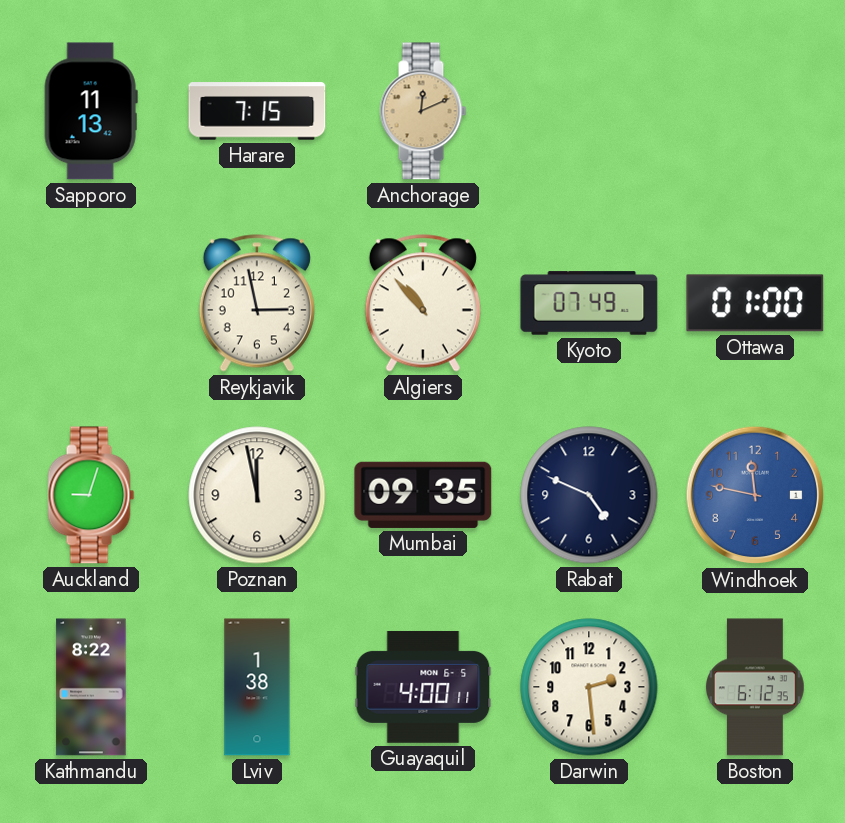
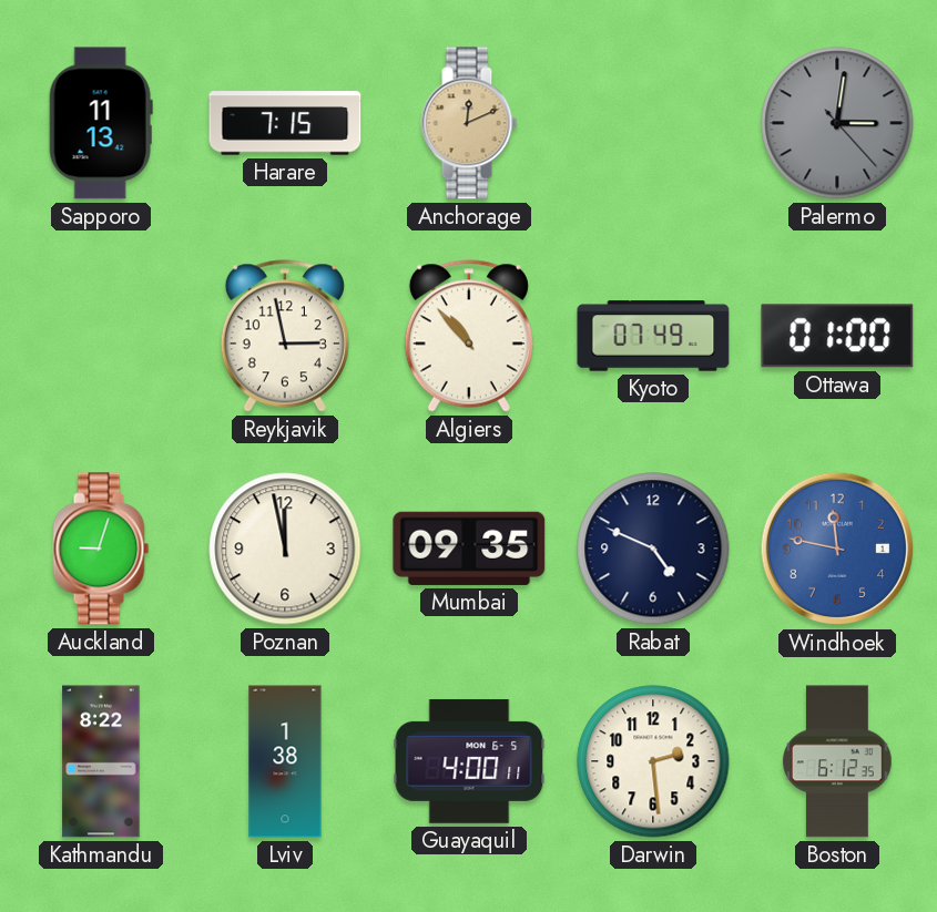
Palermo: none -> 3:01
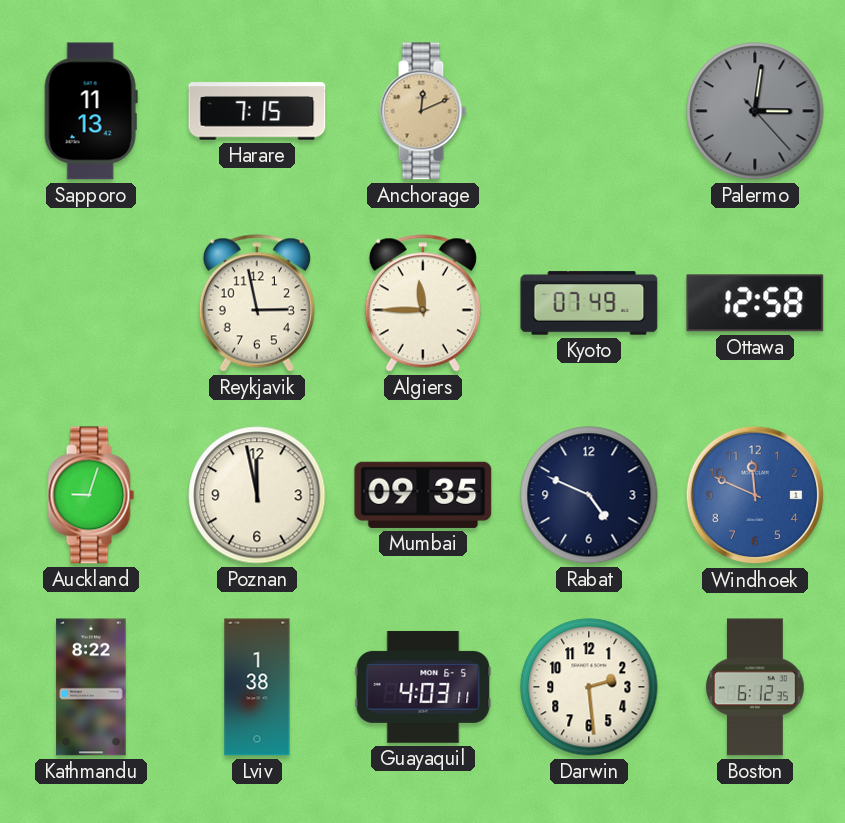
Algiers: 10:53 -> 11:45
Ottawa: 01:00 -> 12:58
Windhoek: 11:47 -> 11:49
Guayaquil: 4:00 -> 4:03
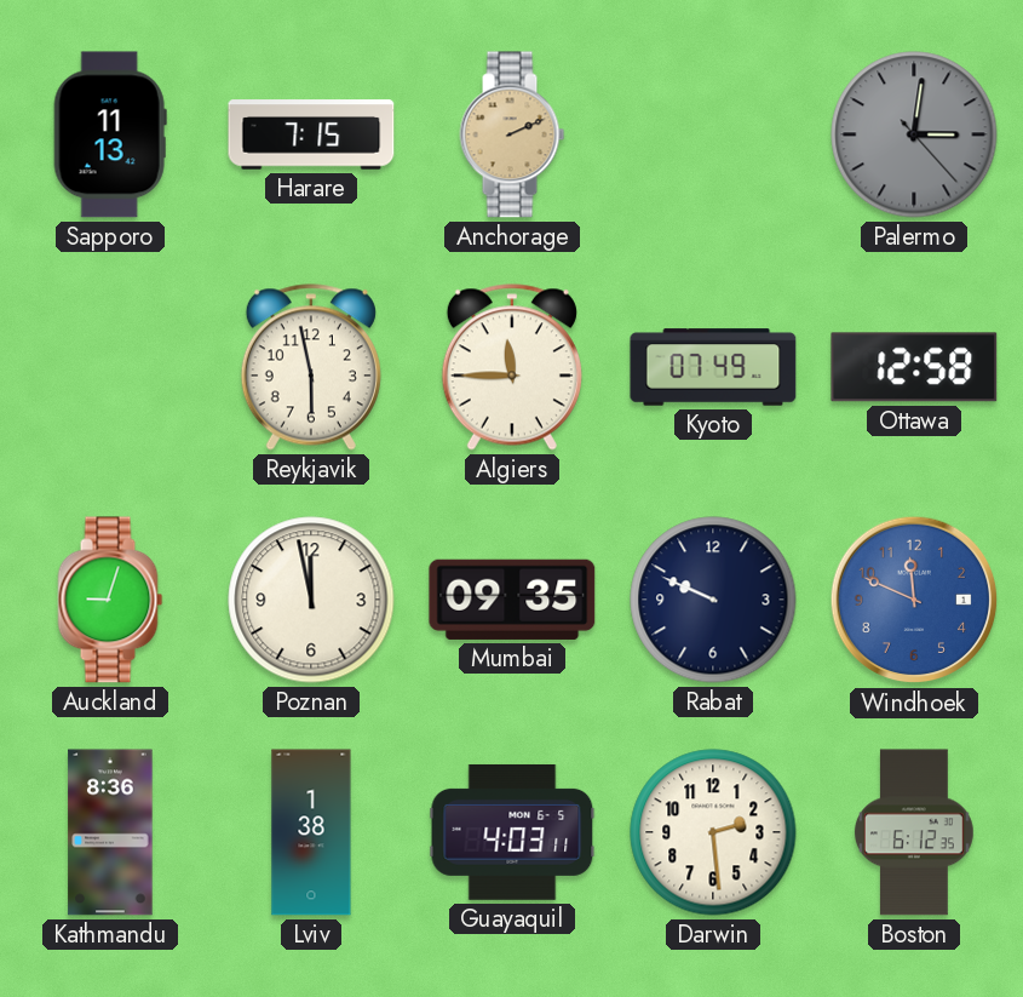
Anchorage: 12:11 -> 2:11
Reykjavik: 2:58 -> 5:58
Rabat: 4:49 -> 9:49
Kathmandu: 8:22 -> 8:36
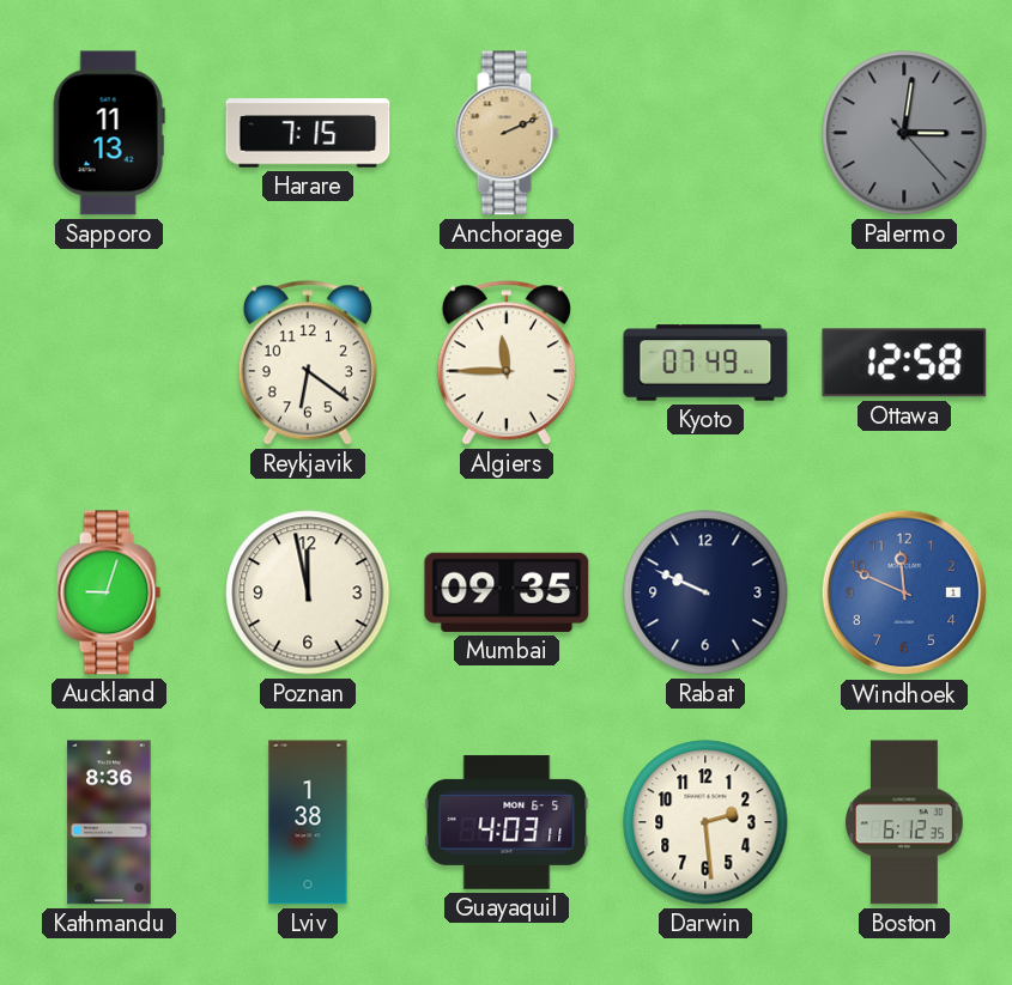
Reykjavik: 5:58 -> 6:21
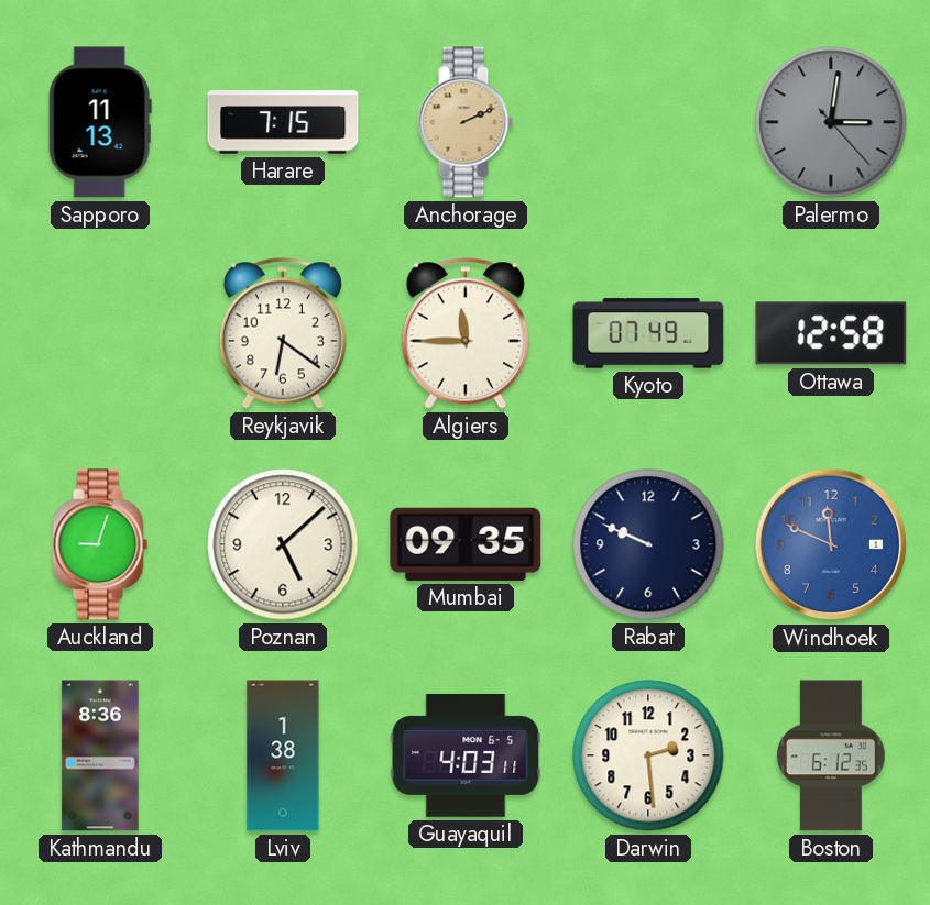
Poznan: 11:58 -> 5:08
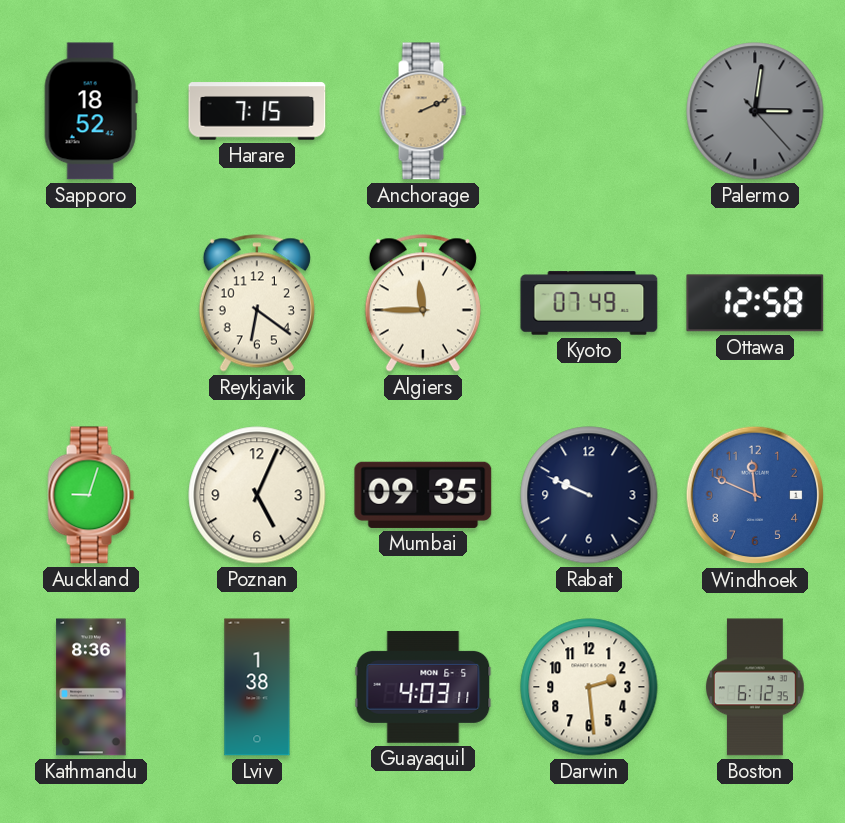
Sapporo: 11:13 -> 18:52
Poznan: 5:08 -> 5:04
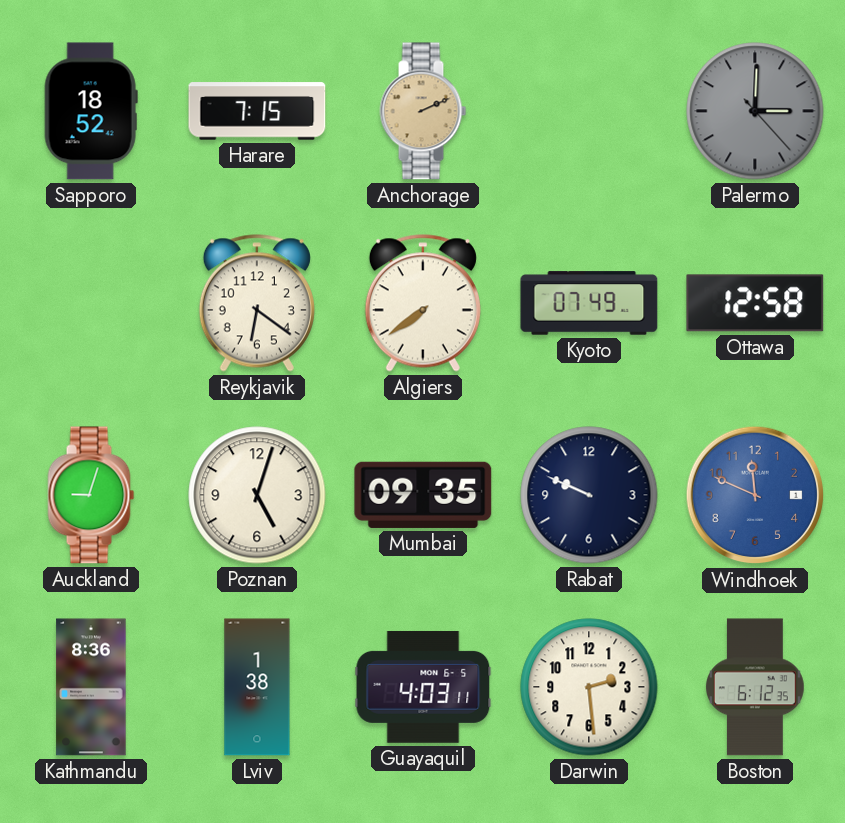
Palermo: 3:01 -> 3:00
Algiers: 11:45 -> 7:39
Poznan: 5:04 -> 5:03
